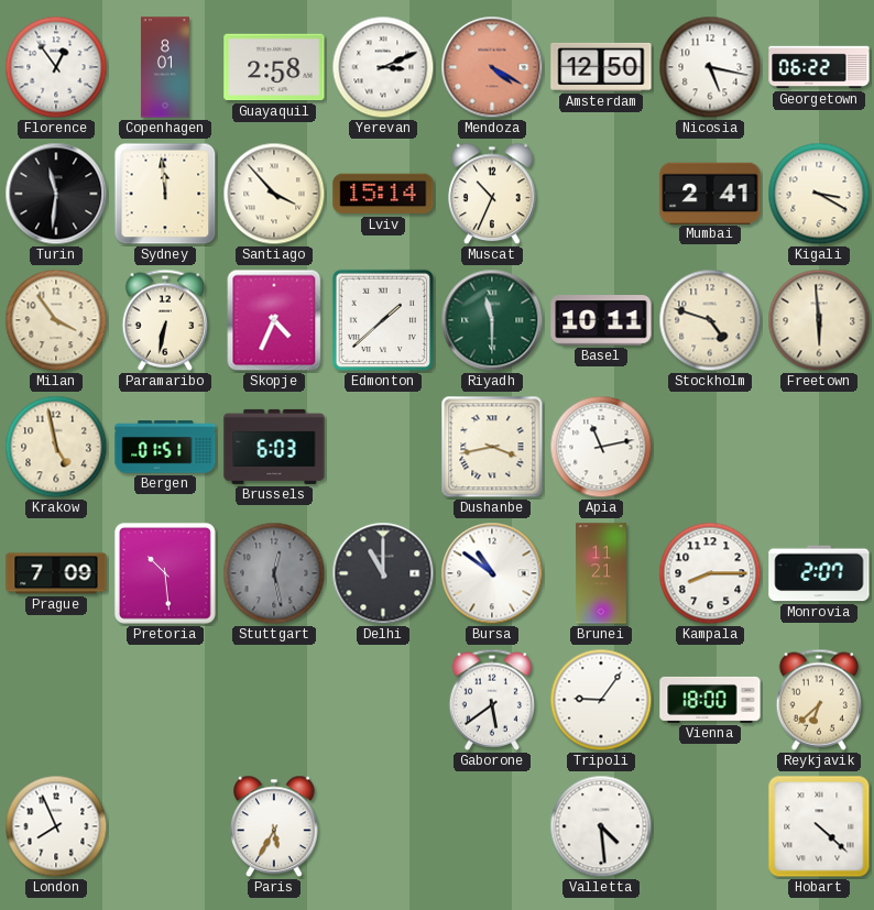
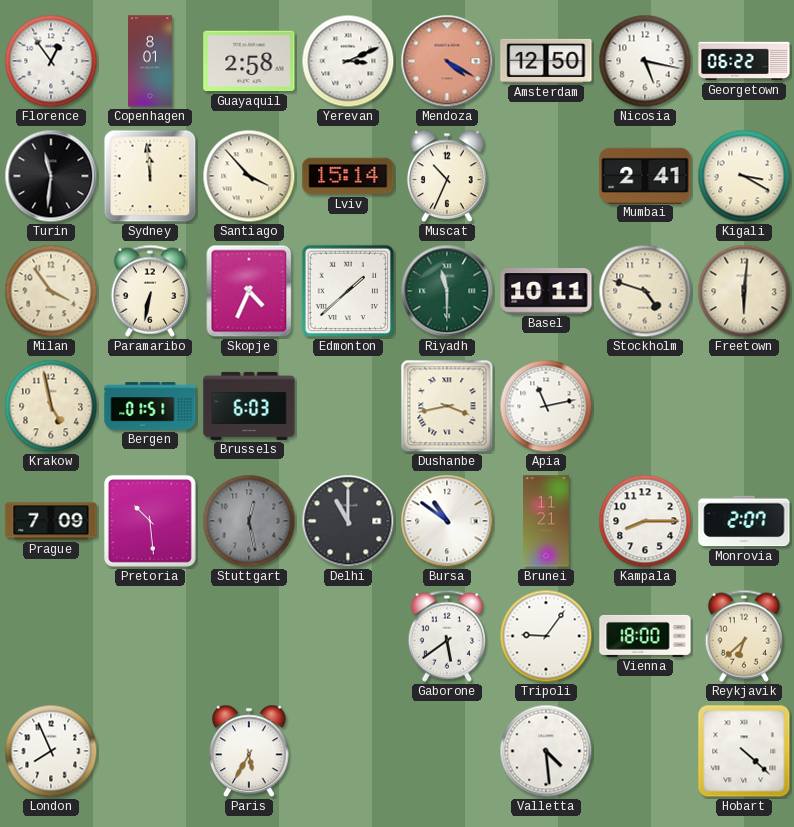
Freetown: 5:59 -> 6:01
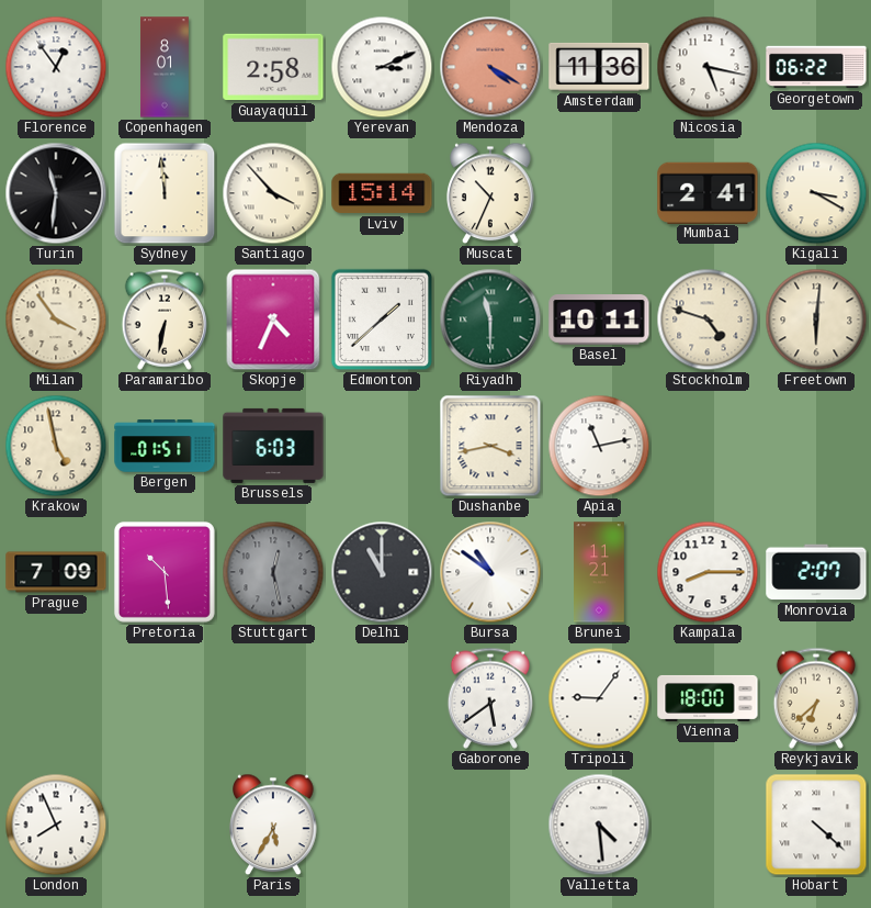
Amsterdam: 12:50 -> 11:36
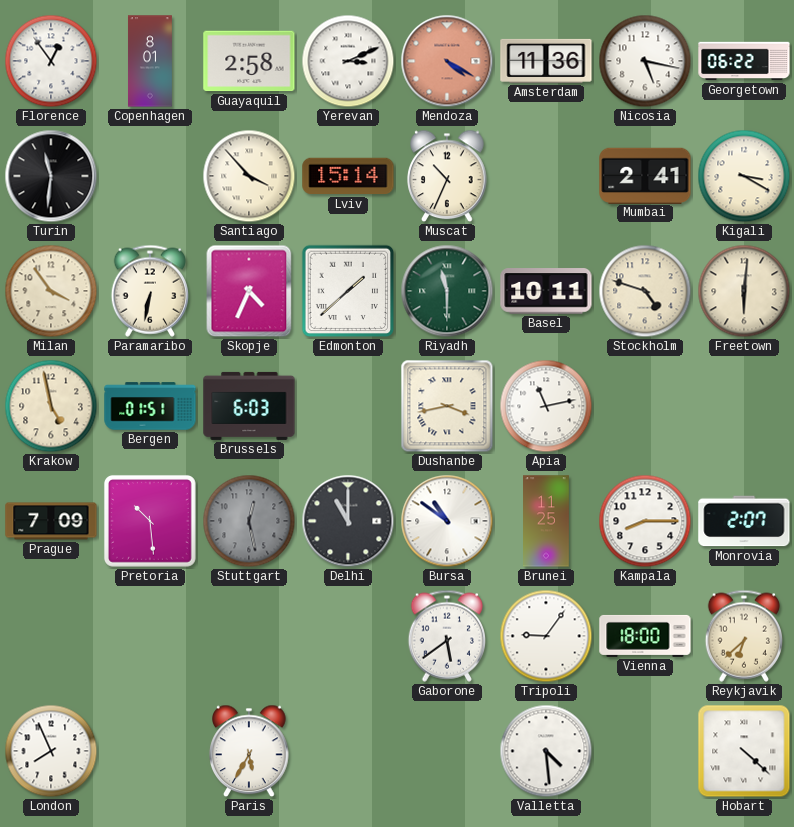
Sydney: 11:59 -> none
Brunei: 11:21 -> 11:25
